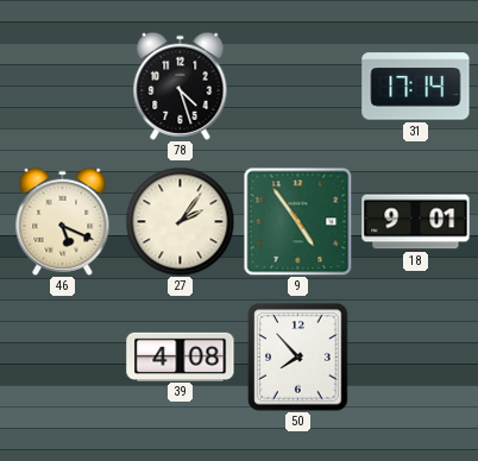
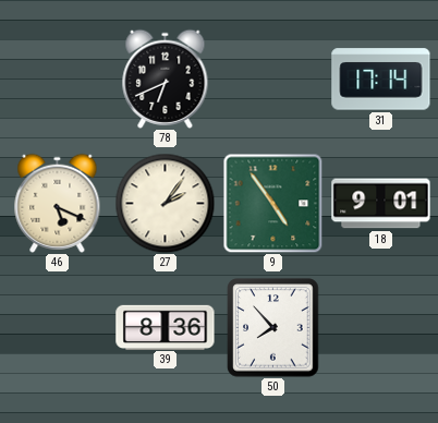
78: 4:27 -> 6:41
39: 4:08 -> 8:36
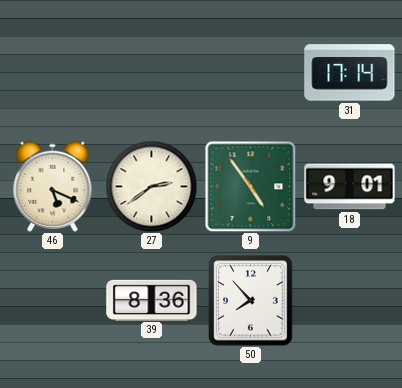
78: 6:41 -> none
27: 2:06 -> 2:39
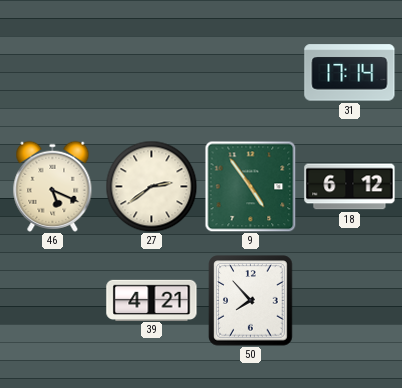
18: 9:01 -> 6:12
39: 8:36 -> 4:21
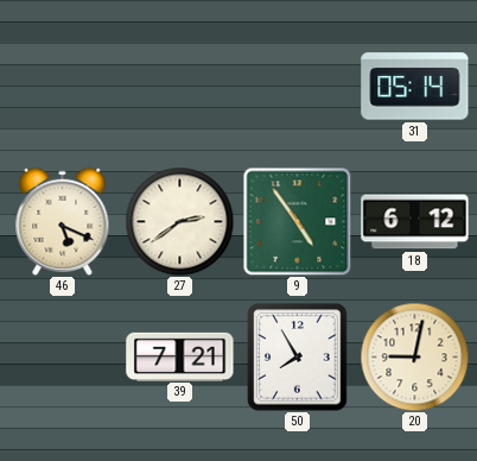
31: 17:14 -> 05:14
39: 4:21 -> 7:21
50: 7:53 -> 7:55
20: none -> 9:02
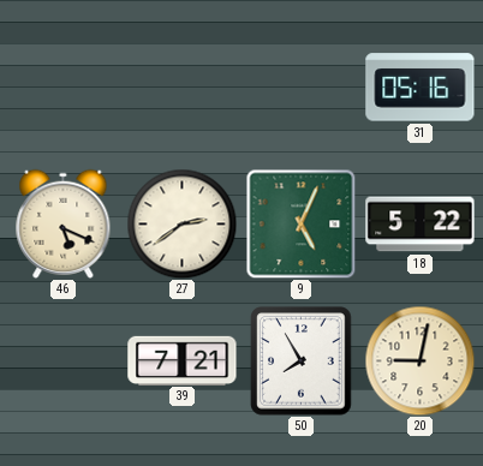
31: 05:14 -> 05:16
9: 4:54 -> 5:04
18: 6:12 -> 5:22
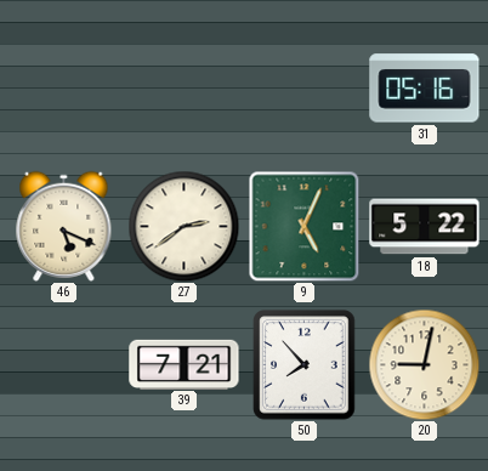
50: 7:55 -> 7:53
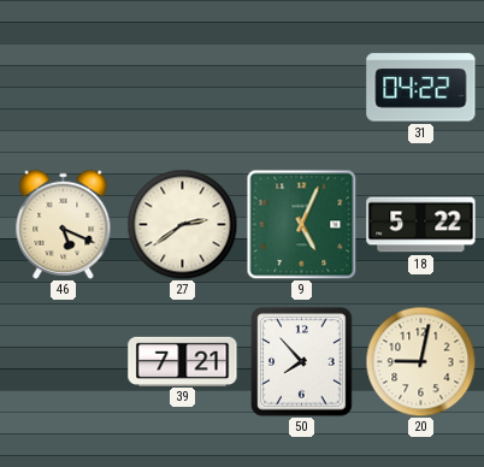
31: 05:16 -> 04:22
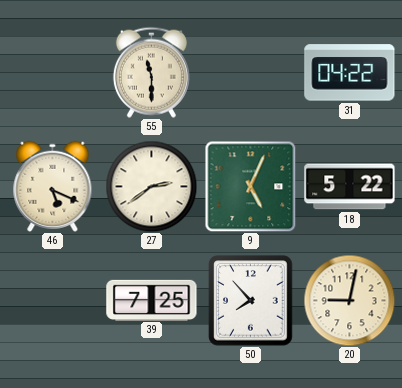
55: none -> 11:30
39: 7:21 -> 7:25
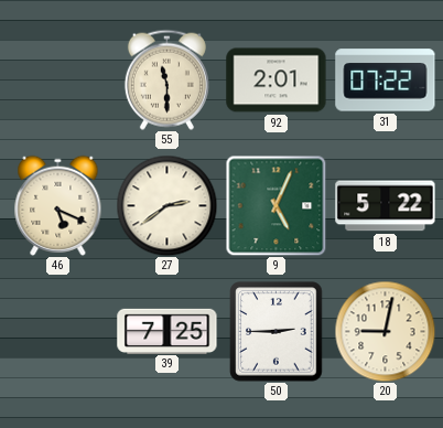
92: none -> 2:01
31: 04:22 -> 07:22
50: 7:53 -> 2:45
